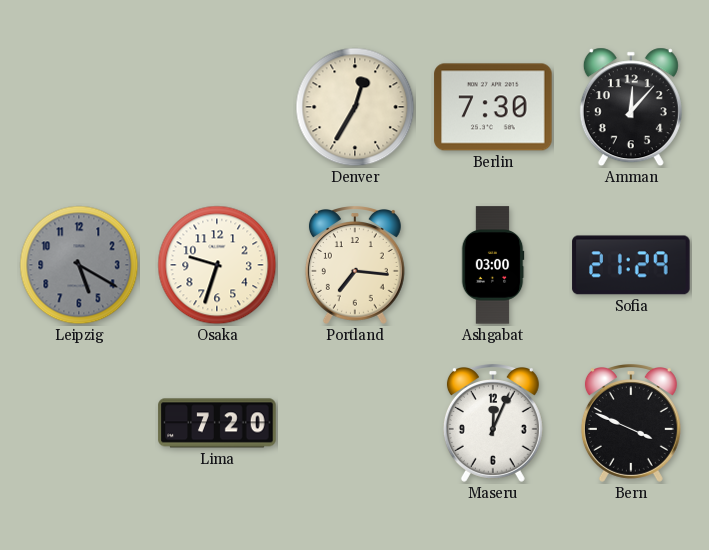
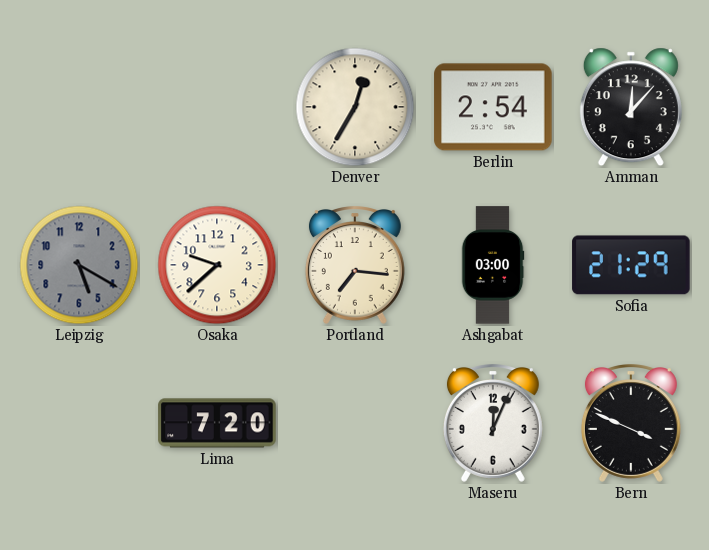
Berlin: 7:30 -> 2:54
Osaka: 9:33 -> 9:38
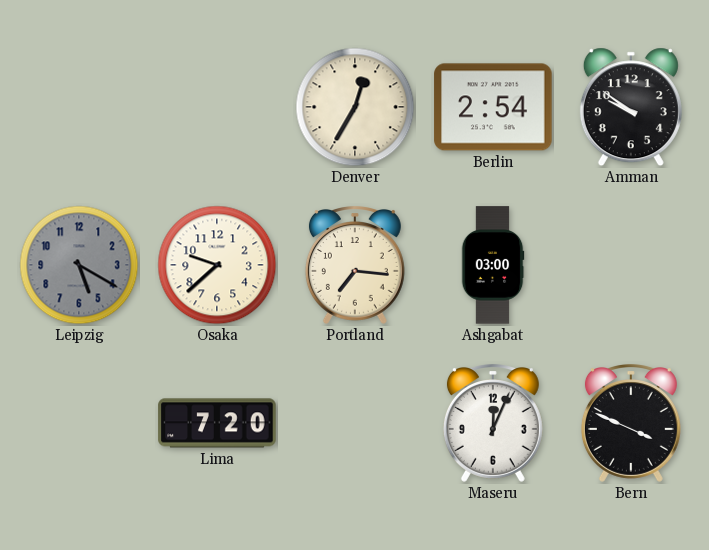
Amman: 12:07 -> 9:51
Sofia: 21:29 -> none
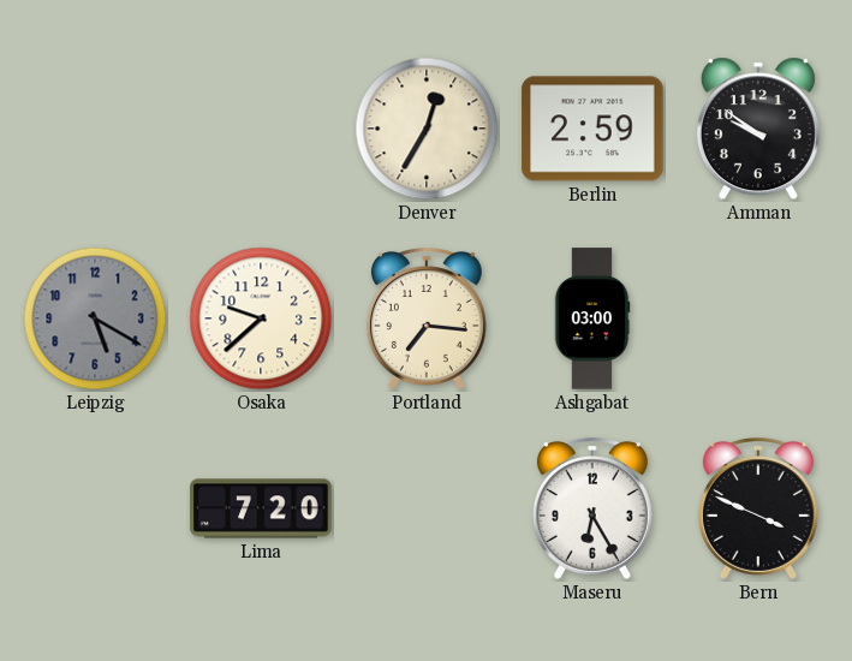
Berlin: 2:54 -> 2:59
Maseru: 12:04 -> 6:25
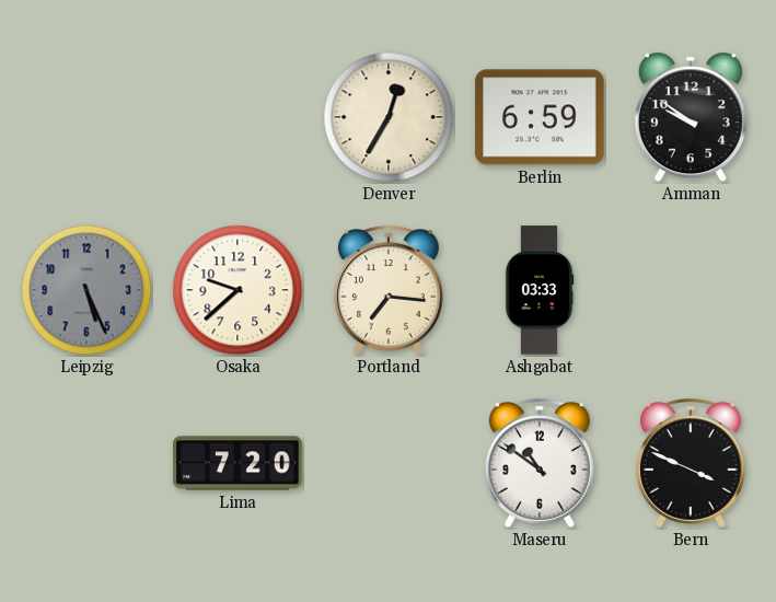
Berlin: 2:59 -> 6:59
Leipzig: 5:20 -> 5:26
Ashgabat: 03:00 -> 03:33
Maseru: 6:25 -> 10:51
